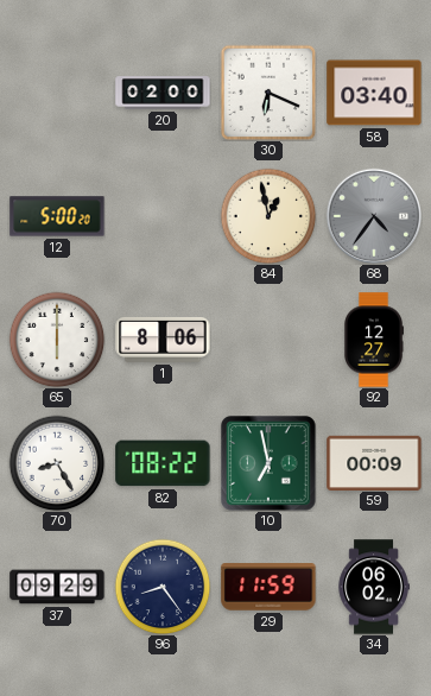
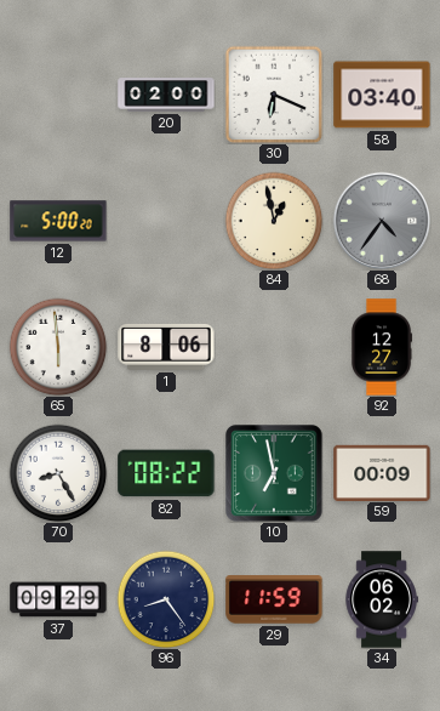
65: 6:00 -> 5:59
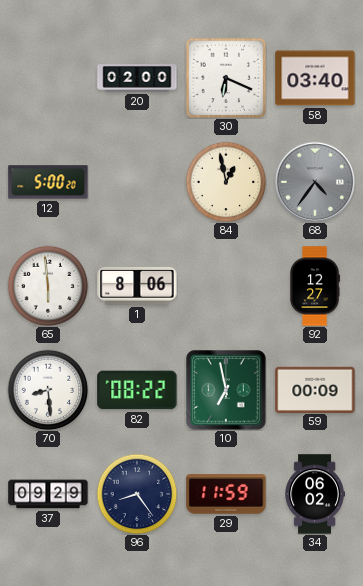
70: 8:25 -> 8:29
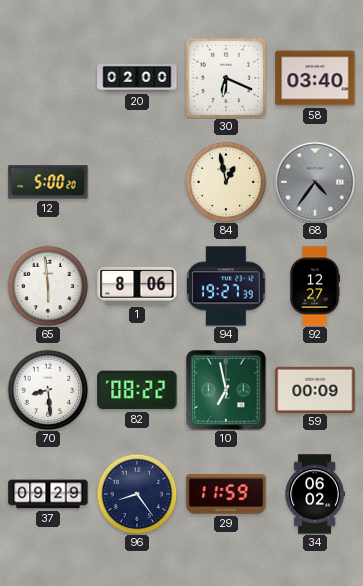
94: none -> 19:27
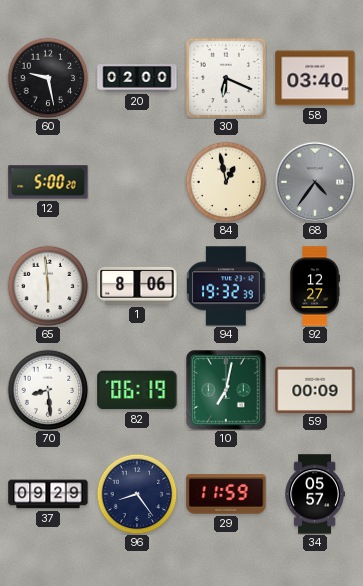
60: none -> 9:28
94: 19:27 -> 19:32
82: 08:22 -> 06:19
10: 6:58 -> 7:02
34: 06:02 -> 05:57
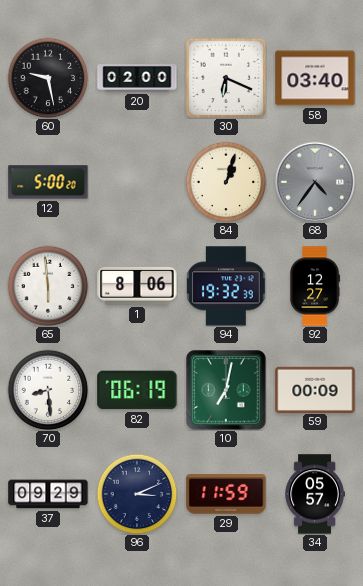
84: 12:58 -> 1:03
96: 8:24 -> 3:11
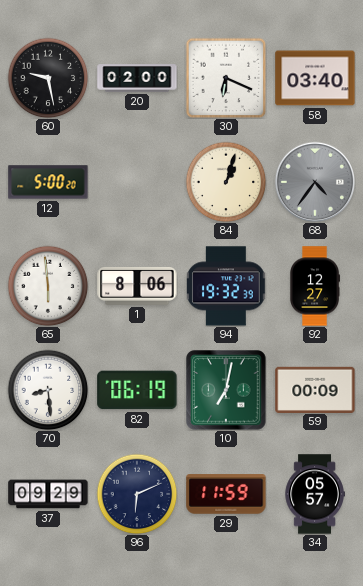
96: 3:11 -> 6:11
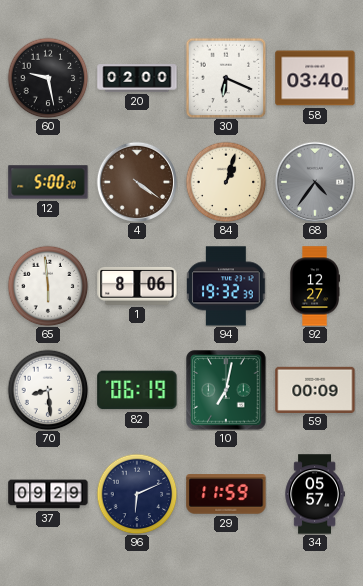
4: none -> 4:21
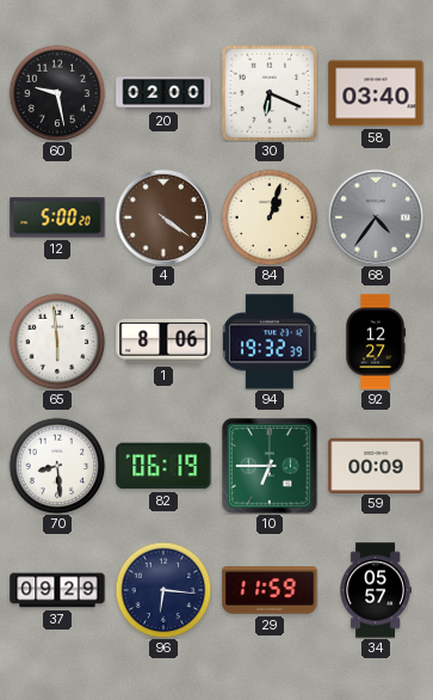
10: 7:02 -> 6:45
96: 6:11 -> 6:16
